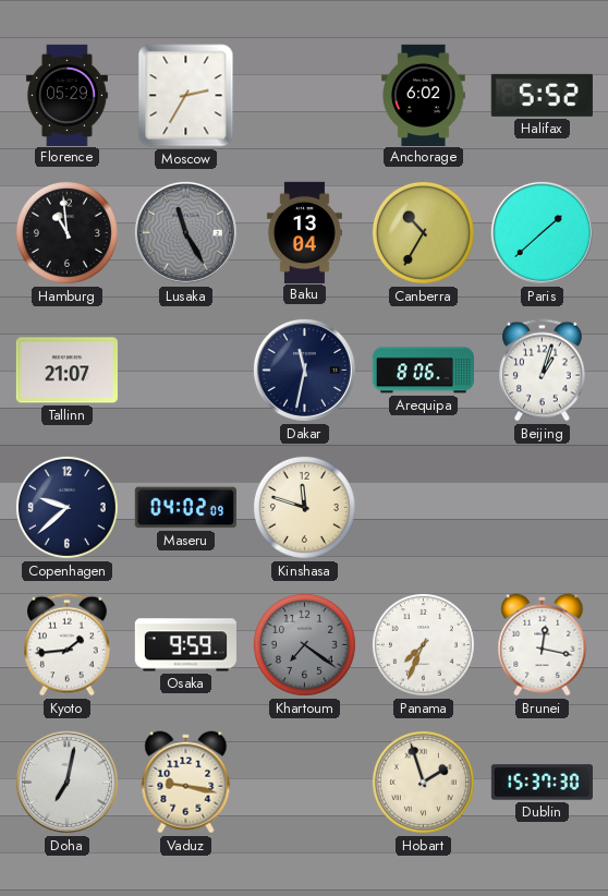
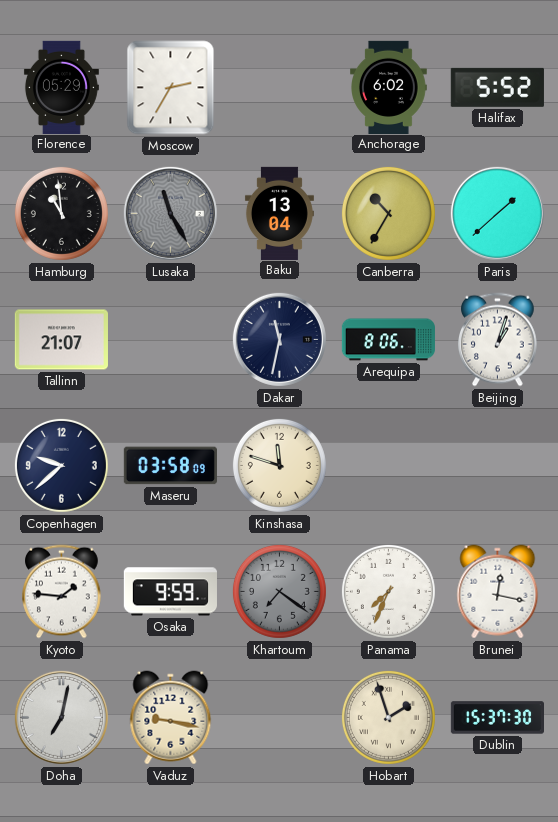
Maseru: 04:02 -> 03:58
Kyoto: 1:44 -> 1:46
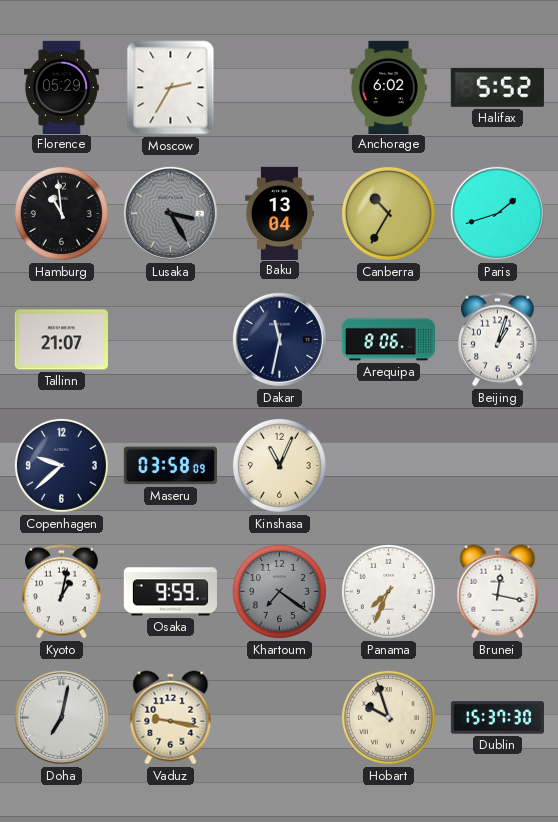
Lusaka: 11:25 -> 3:25
Paris: 1:38 -> 1:42
Kinshasa: 11:48 -> 11:04
Kyoto: 1:46 -> 1:02
Hobart: 1:57 -> 9:57
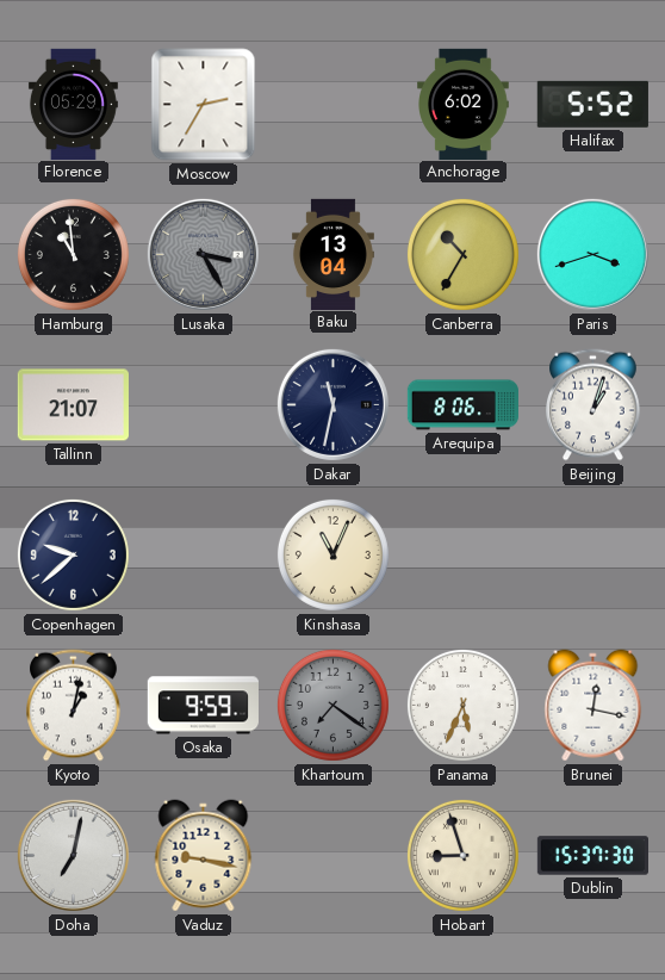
Paris: 1:42 -> 3:42
Maseru: 03:58 -> none
Panama: 7:34 -> 5:34
Hobart: 9:57 -> 8:57
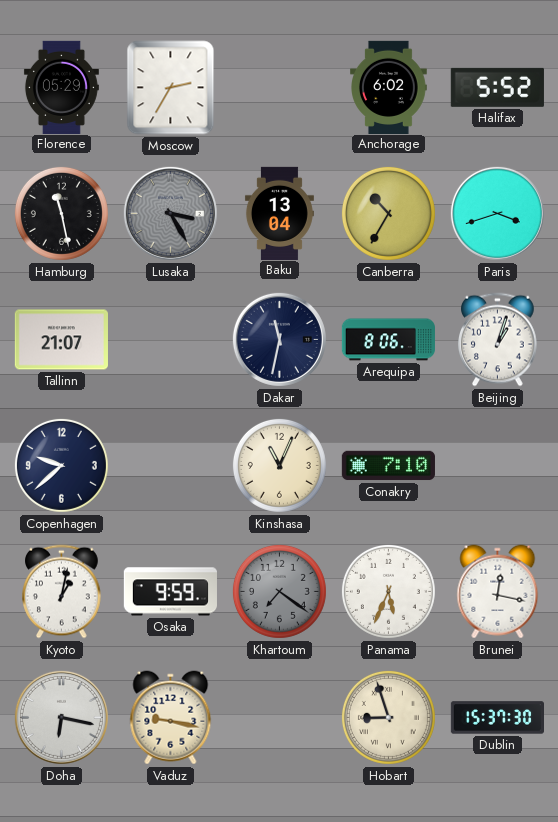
Hamburg: 10:59 -> 11:28
Conakry: none -> 7:10
Doha: 7:02 -> 6:17
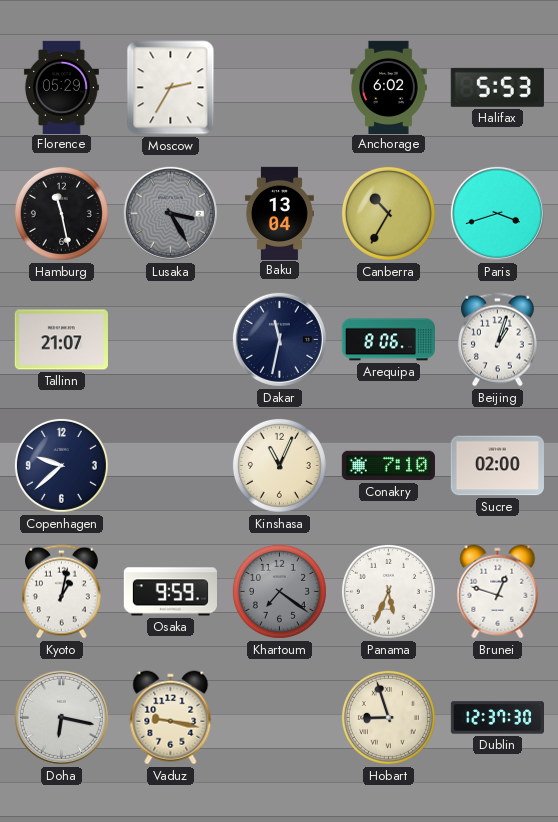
Halifax: 5:52 -> 5:53
Sucre: none -> 02:00
Brunei: 12:17 -> 12:48
Dublin: 15:37 -> 12:37
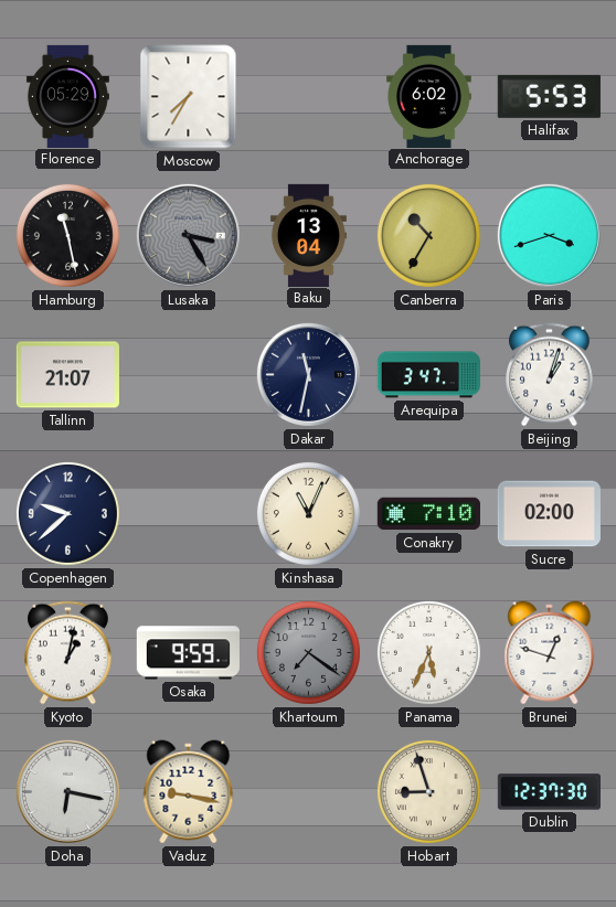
Moscow: 2:35 -> 7:35
Arequipa: 8:06 -> 3:47
